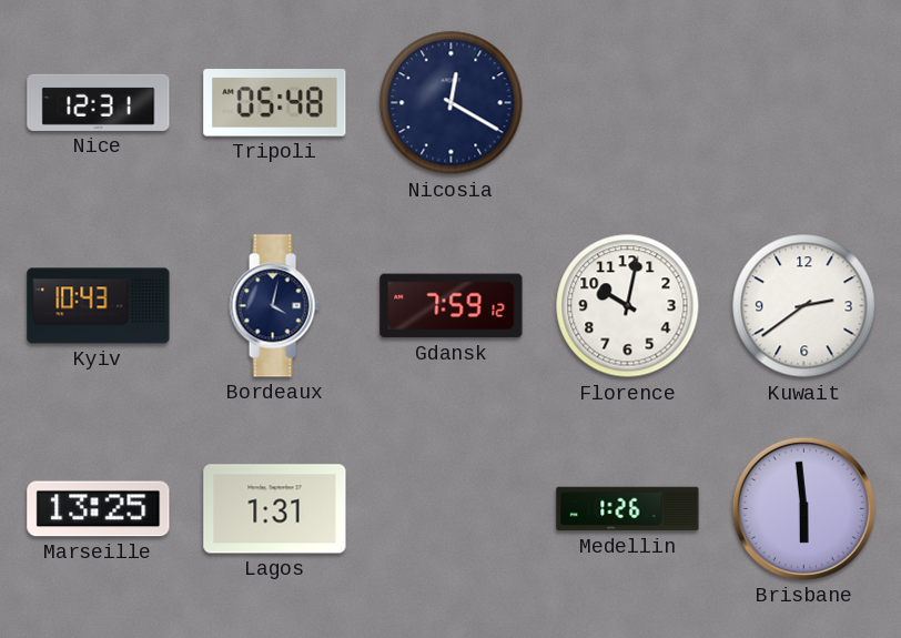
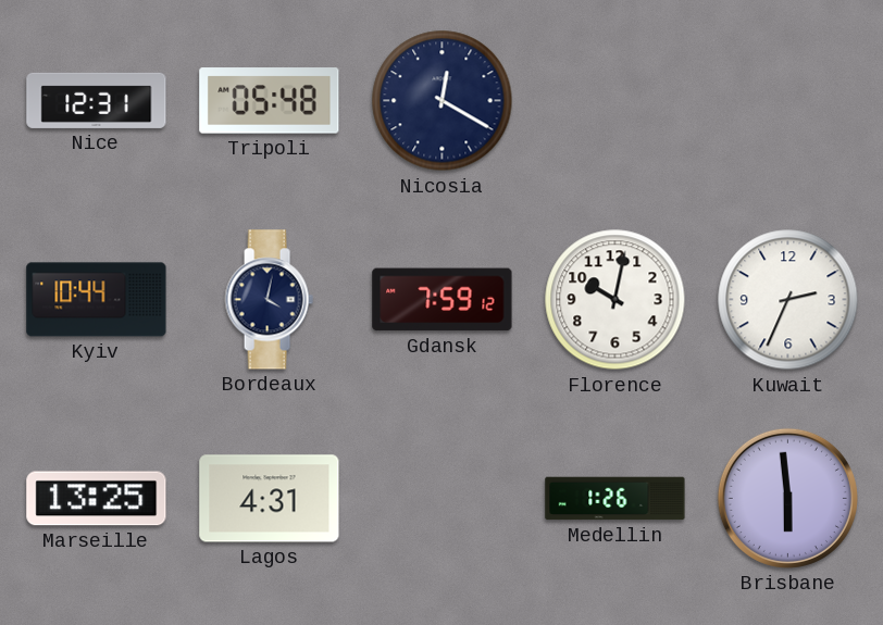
Kyiv: 10:43 -> 10:44
Kuwait: 2:39 -> 2:34
Lagos: 1:31 -> 4:31
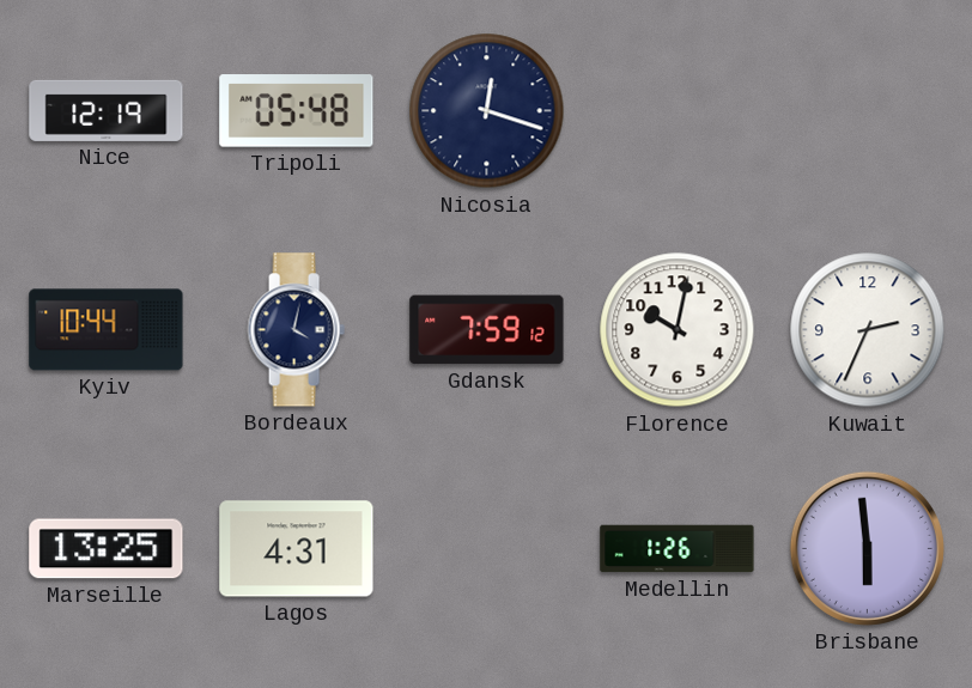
Nice: 12:31 -> 12:19
Nicosia: 12:20 -> 12:18
